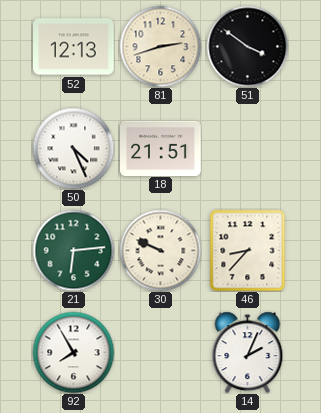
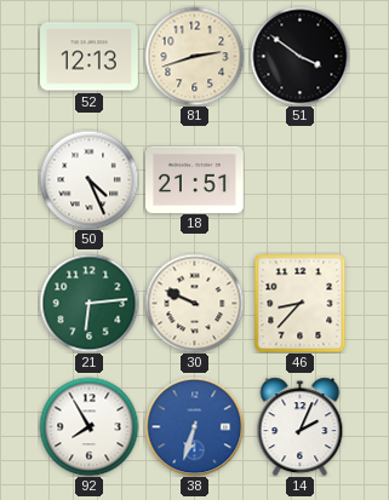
38: none -> 6:33
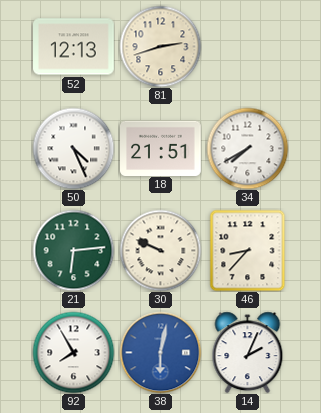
51: 3:51 -> none
34: none -> 7:40
38: 6:33 -> 6:02
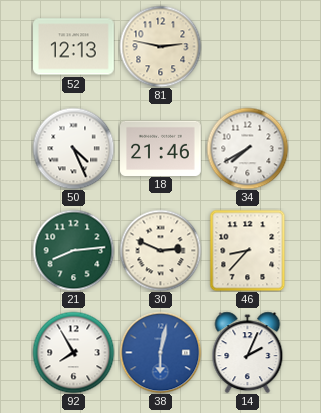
81: 2:42 -> 2:47
18: 21:51 -> 21:46
21: 6:14 -> 8:14
30: 9:49 -> 2:49
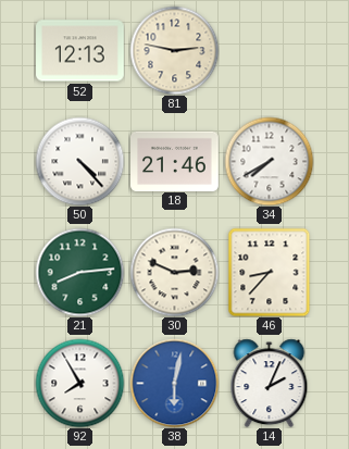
50: 4:26 -> 4:23
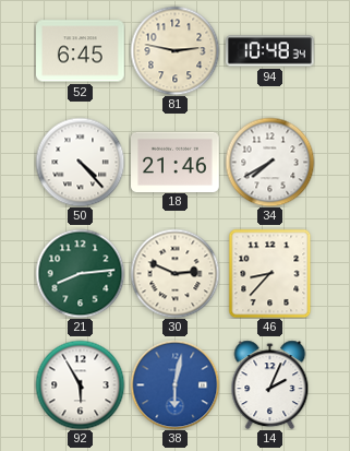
52: 12:13 -> 6:45
94: none -> 10:48
92: 7:55 -> 5:55
